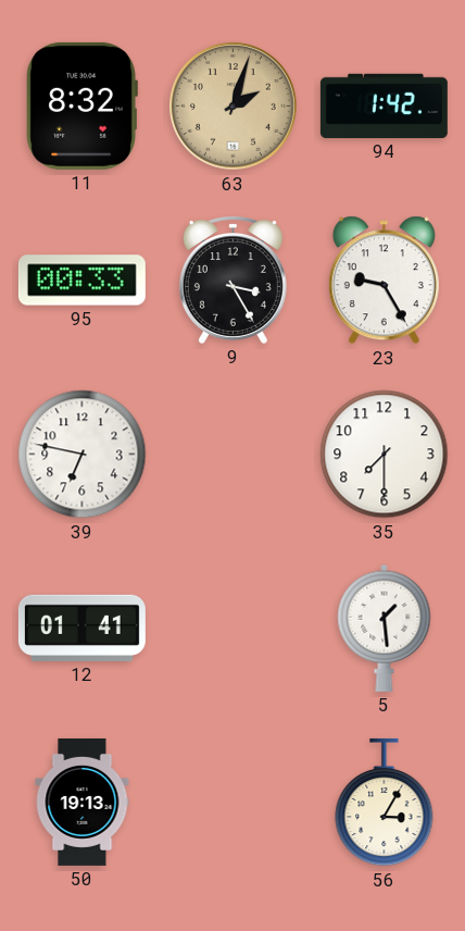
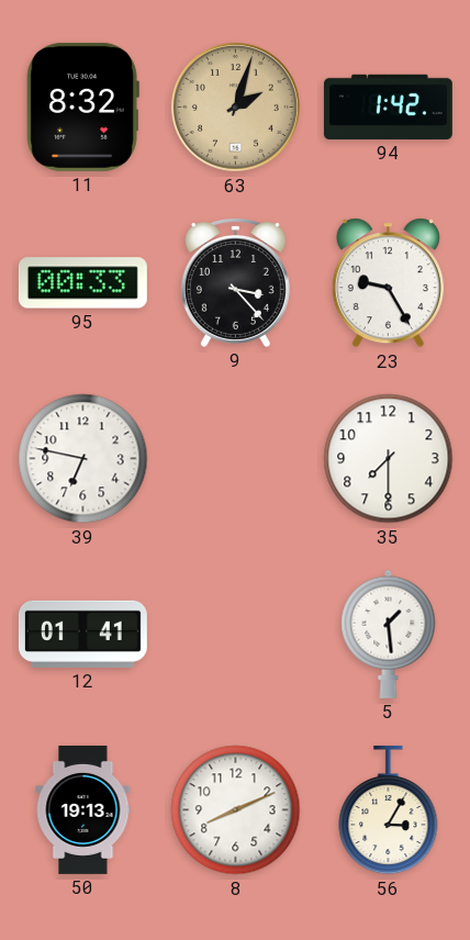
9: 3:25 -> 3:23
8: none -> 8:11
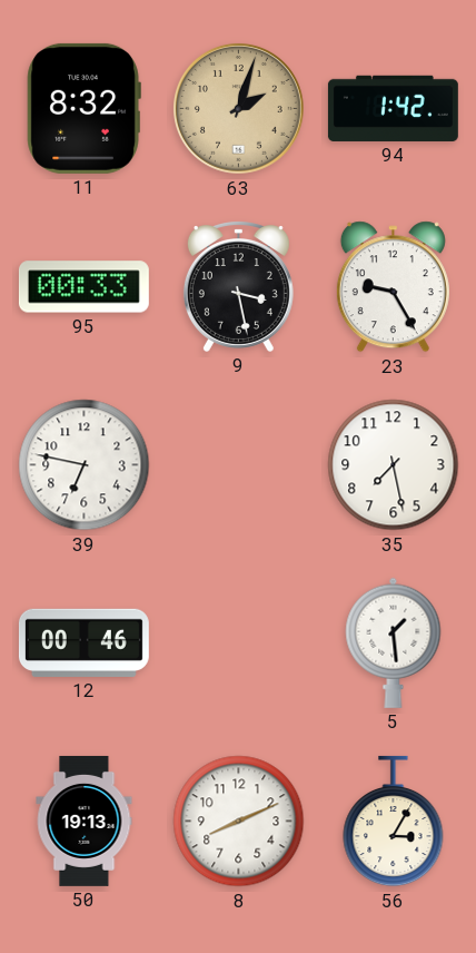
9: 3:23 -> 3:28
35: 7:30 -> 7:28
12: 01:41 -> 00:46
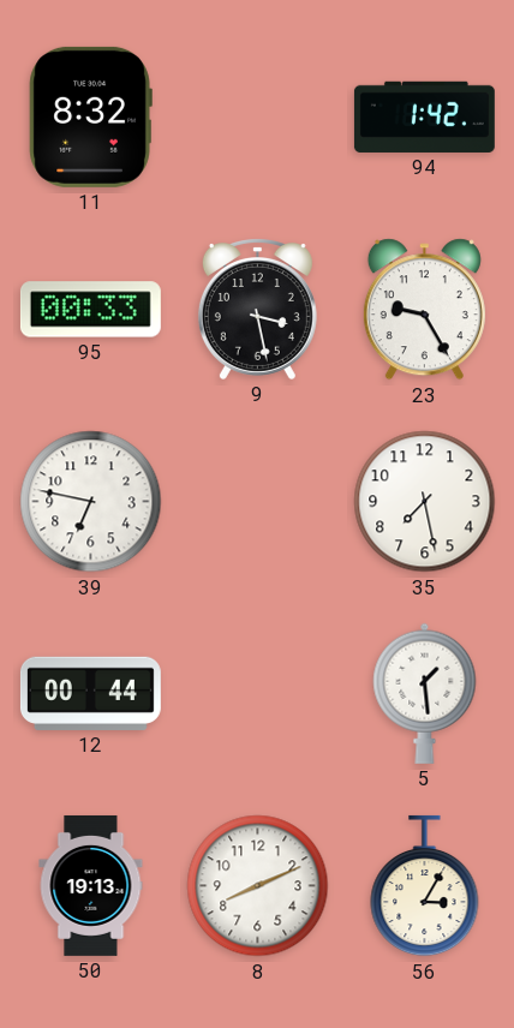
63: 2:03 -> none
12: 00:46 -> 00:44
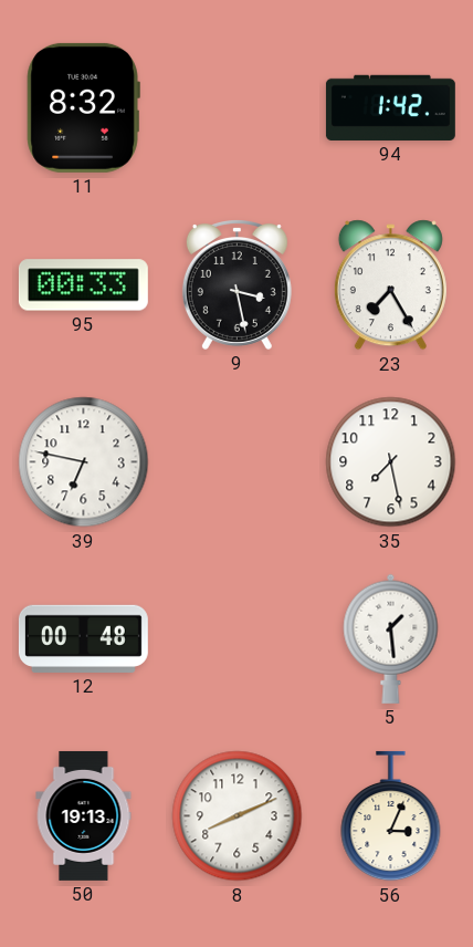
23: 9:25 -> 7:25
12: 00:44 -> 00:48
56: 3:05 -> 3:04
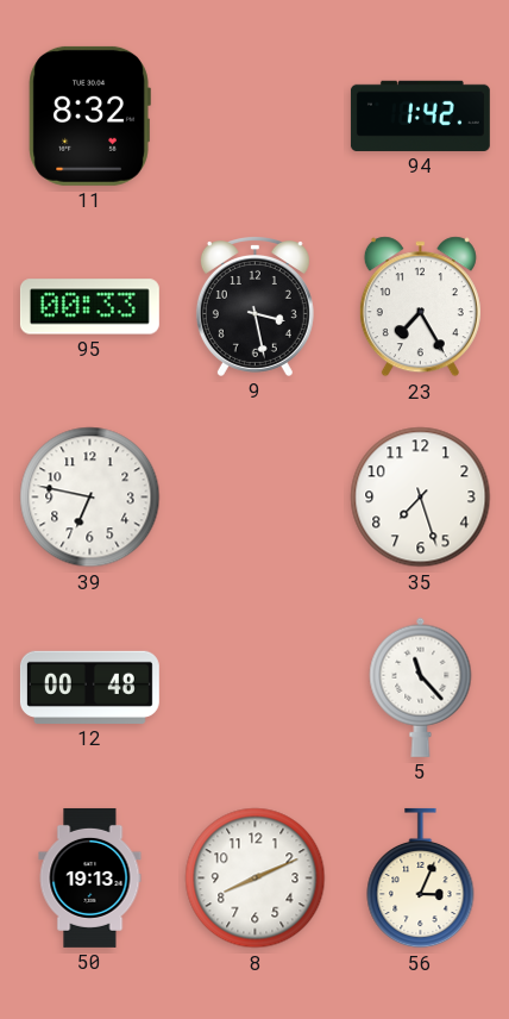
35: 7:28 -> 7:27
5: 1:29 -> 11:23
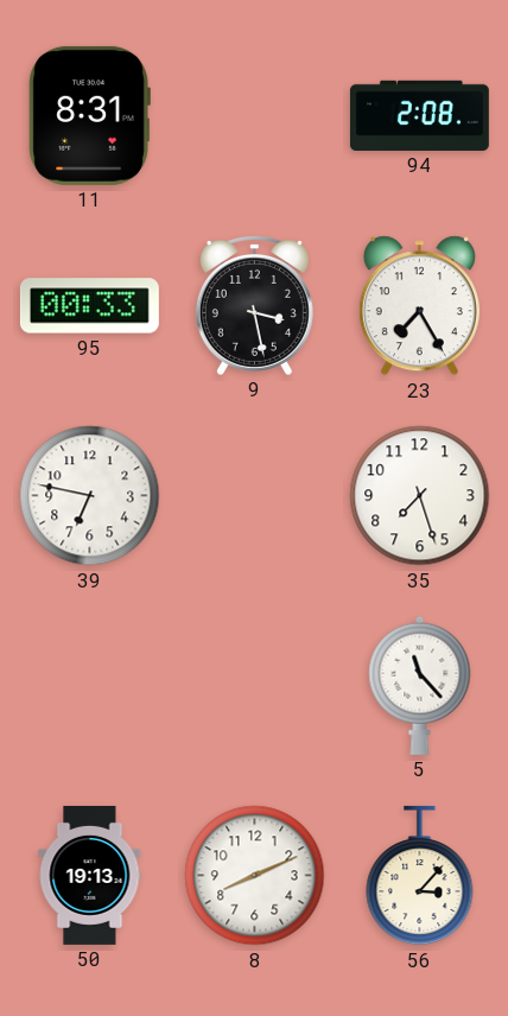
11: 8:32 -> 8:31
94: 1:42 -> 2:08
12: 00:48 -> none
56: 3:04 -> 3:07
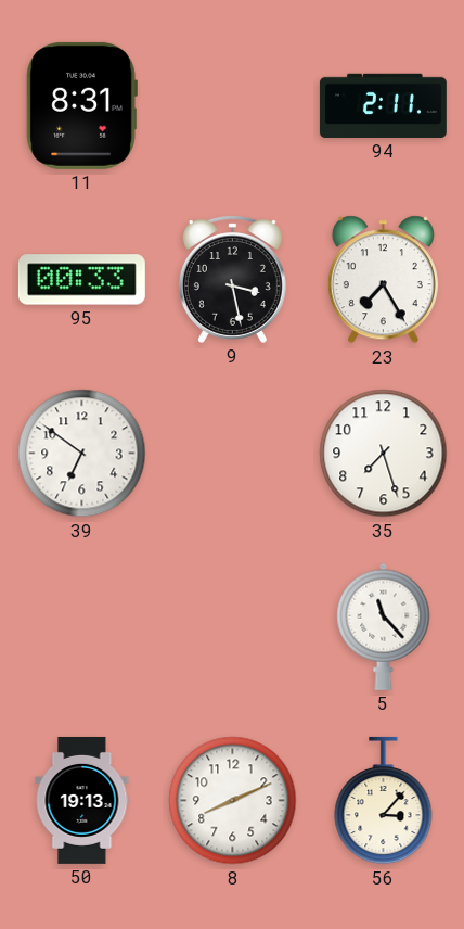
94: 2:08 -> 2:11
39: 6:47 -> 6:51
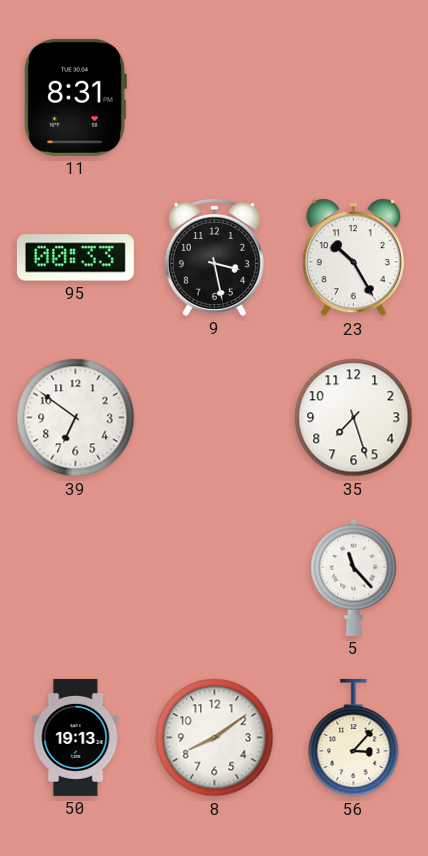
94: 2:11 -> none
23: 7:25 -> 10:25
8: 8:11 -> 8:09
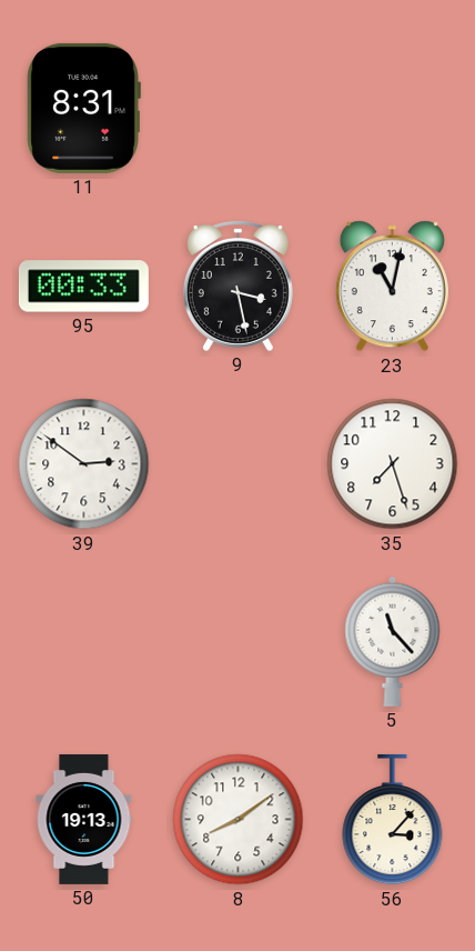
23: 10:25 -> 11:02
39: 6:51 -> 2:51
